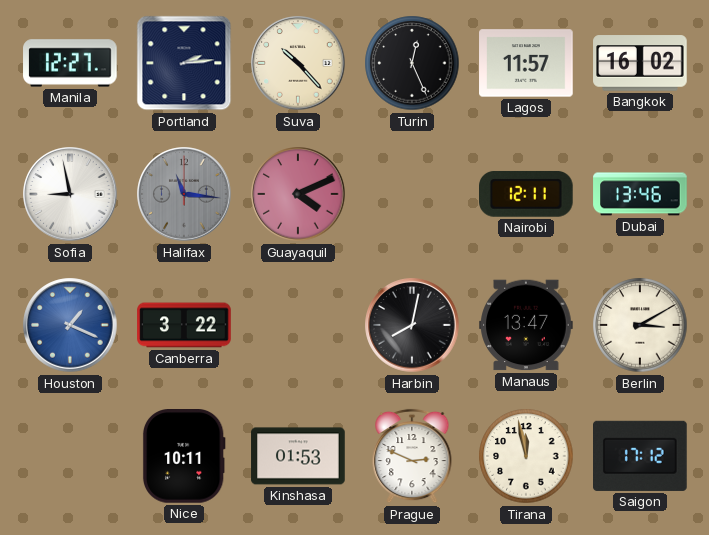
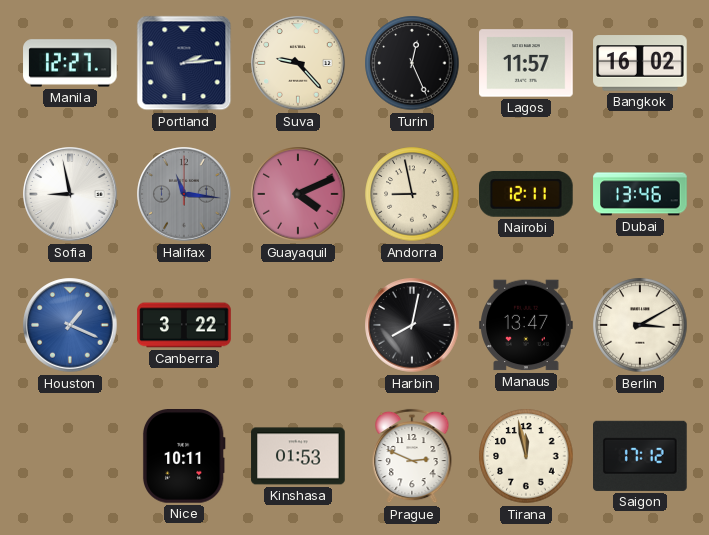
Suva: 10:23 -> 9:23
Andorra: none -> 8:58
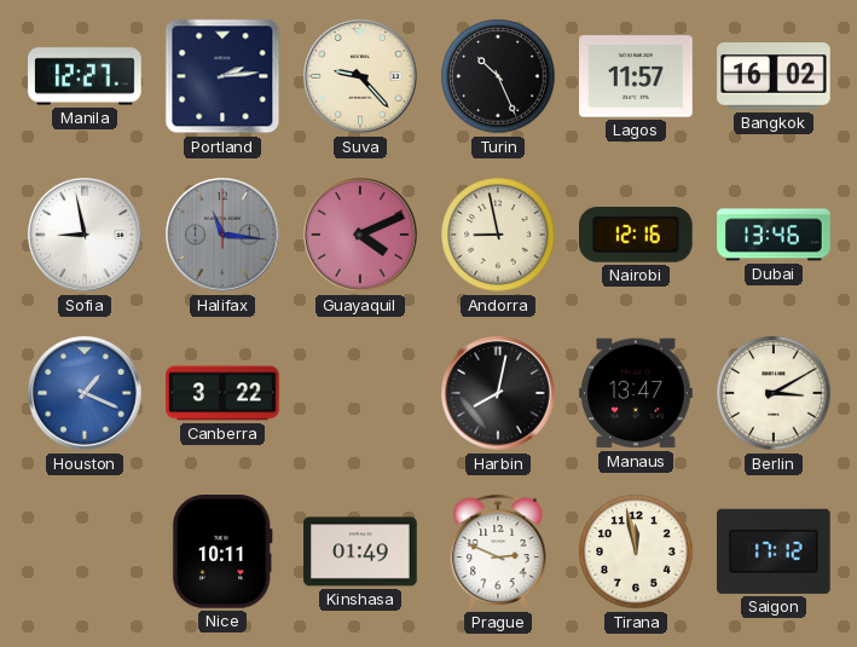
Turin: 12:26 -> 10:26
Nairobi: 12:11 -> 12:16
Kinshasa: 01:53 -> 01:49
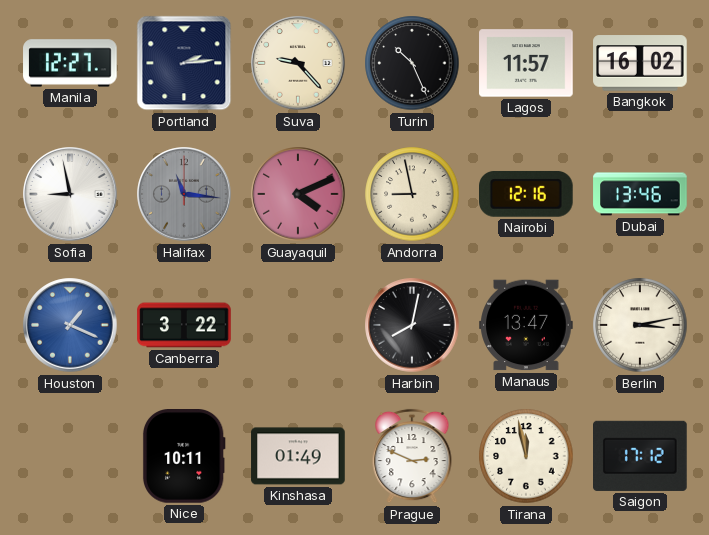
Berlin: 3:10 -> 3:13
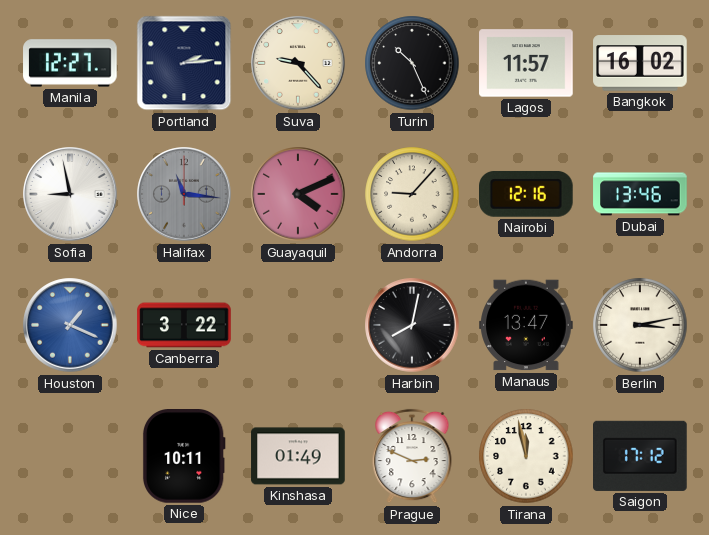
Andorra: 8:58 -> 9:07
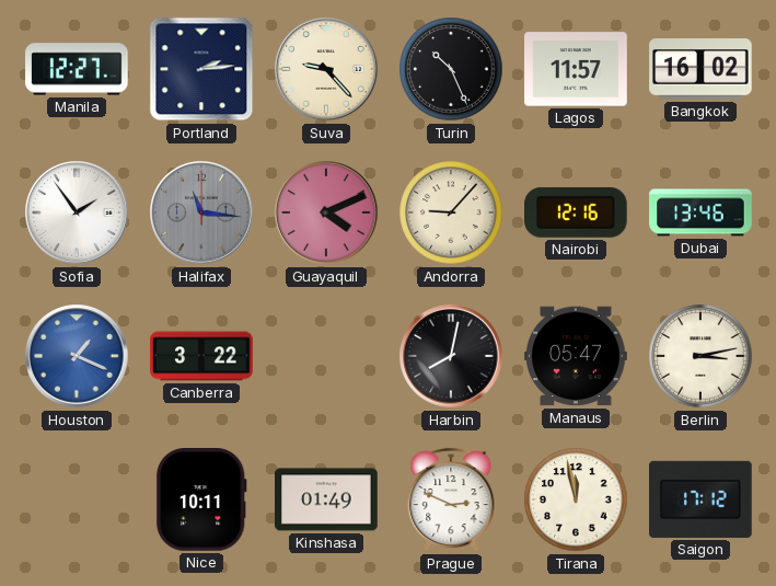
Sofia: 8:58 -> 1:54
Manaus: 13:47 -> 05:47
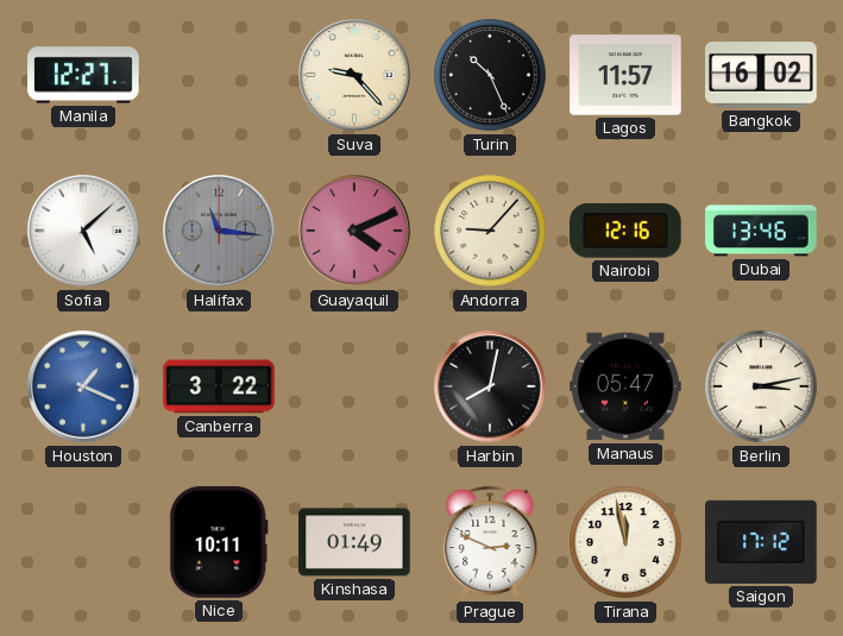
Portland: 2:14 -> none
Sofia: 1:54 -> 5:08
